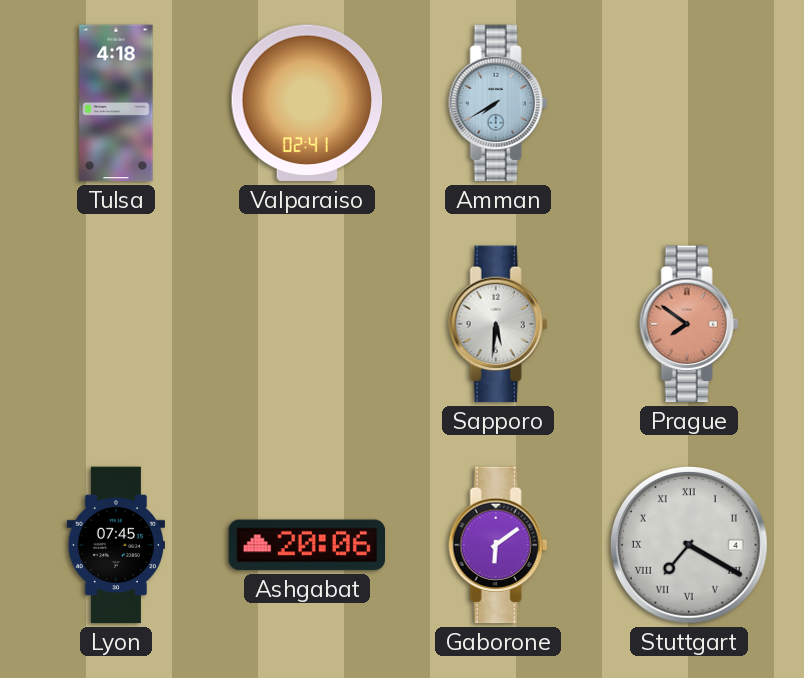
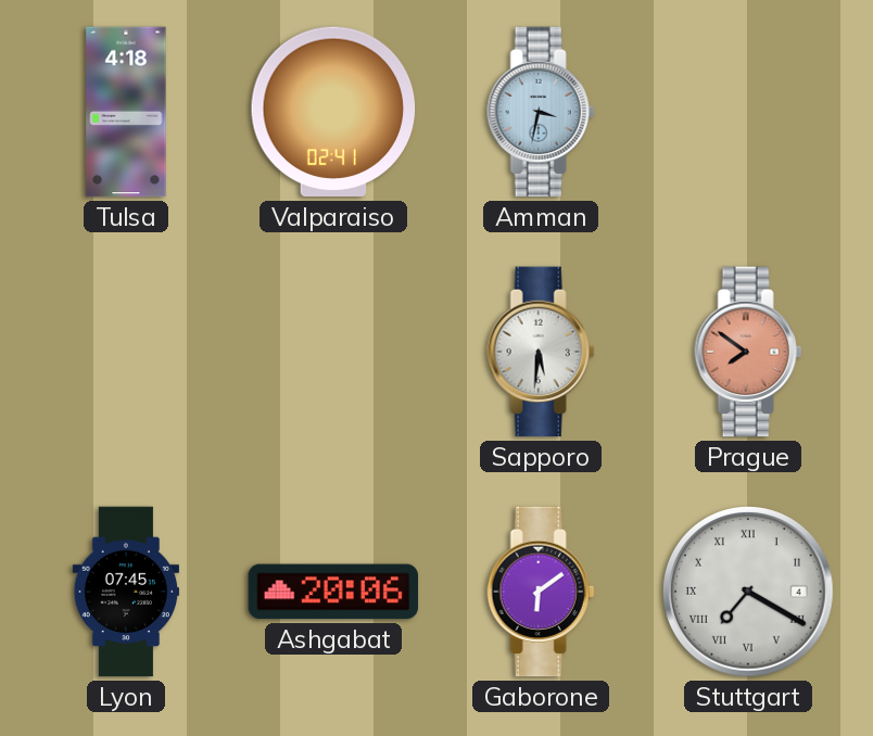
Amman: 7:40 -> 3:32
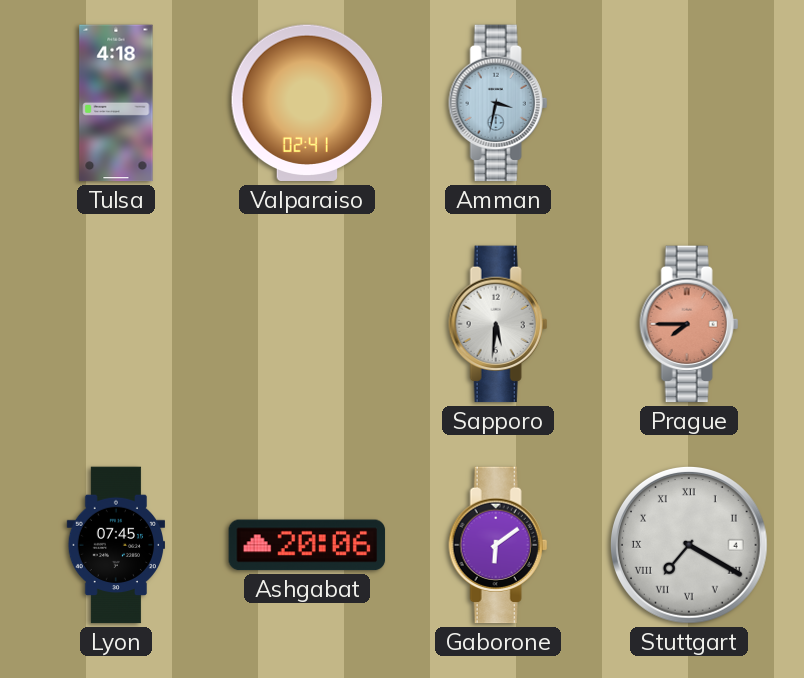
Prague: 7:51 -> 7:45
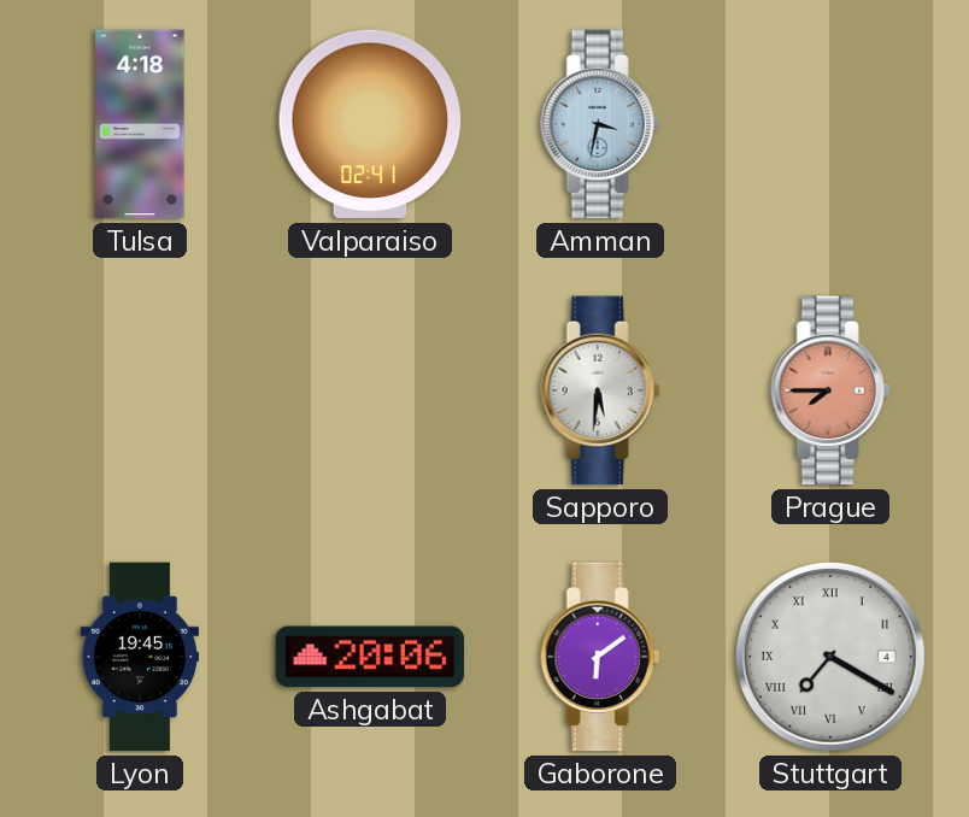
Lyon: 07:45 -> 19:45
